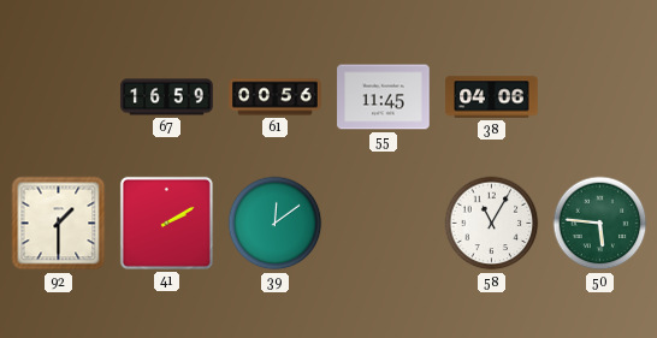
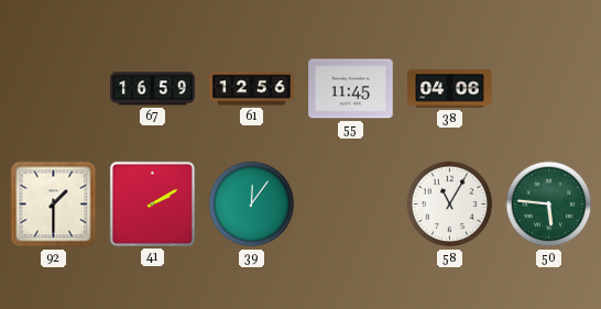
61: 00:56 -> 12:56
39: 12:09 -> 12:06
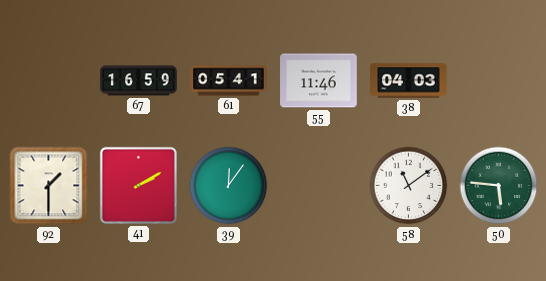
61: 12:56 -> 05:41
55: 11:45 -> 11:46
38: 04:06 -> 04:03
58: 11:05 -> 11:09
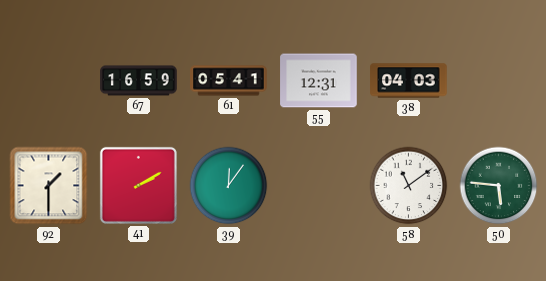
55: 11:46 -> 12:31
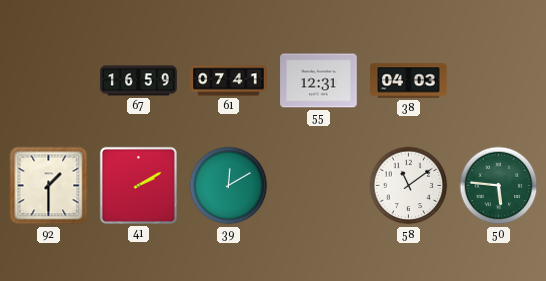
61: 05:41 -> 07:41
39: 12:06 -> 12:10
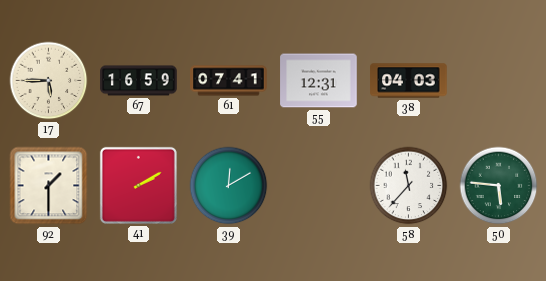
17: none -> 5:45
58: 11:09 -> 11:37
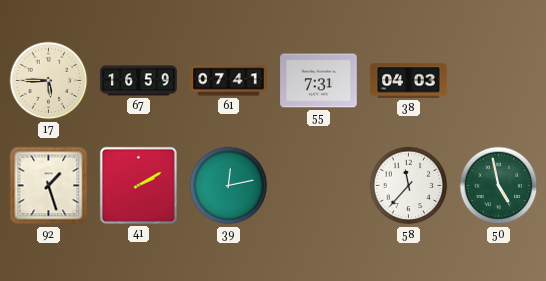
55: 12:31 -> 7:31
92: 1:30 -> 1:27
39: 12:10 -> 12:13
50: 5:46 -> 4:58
